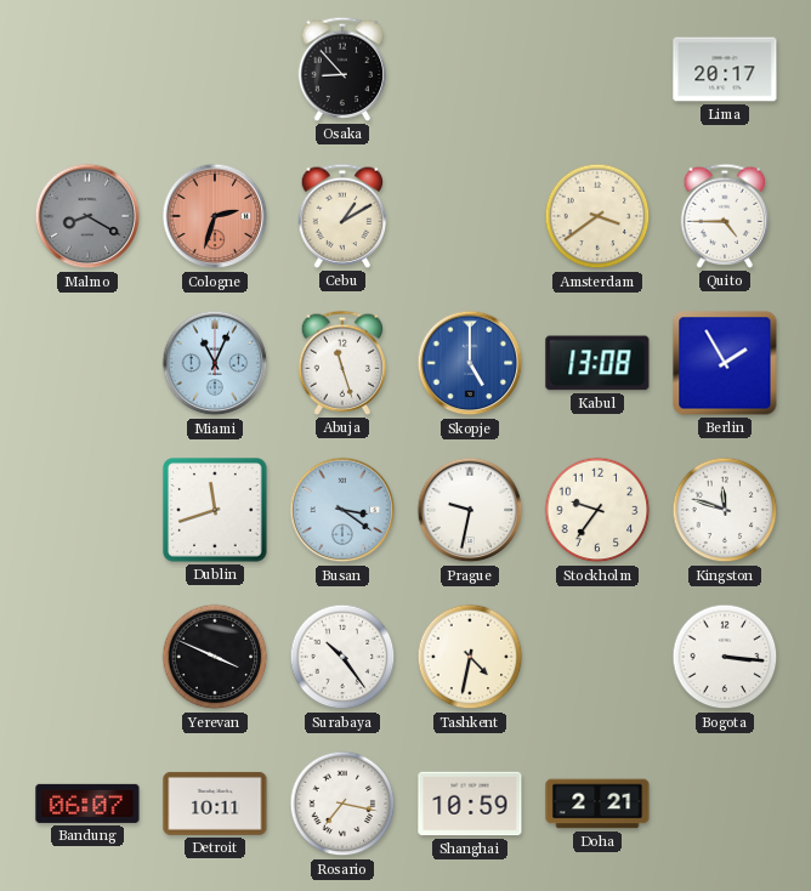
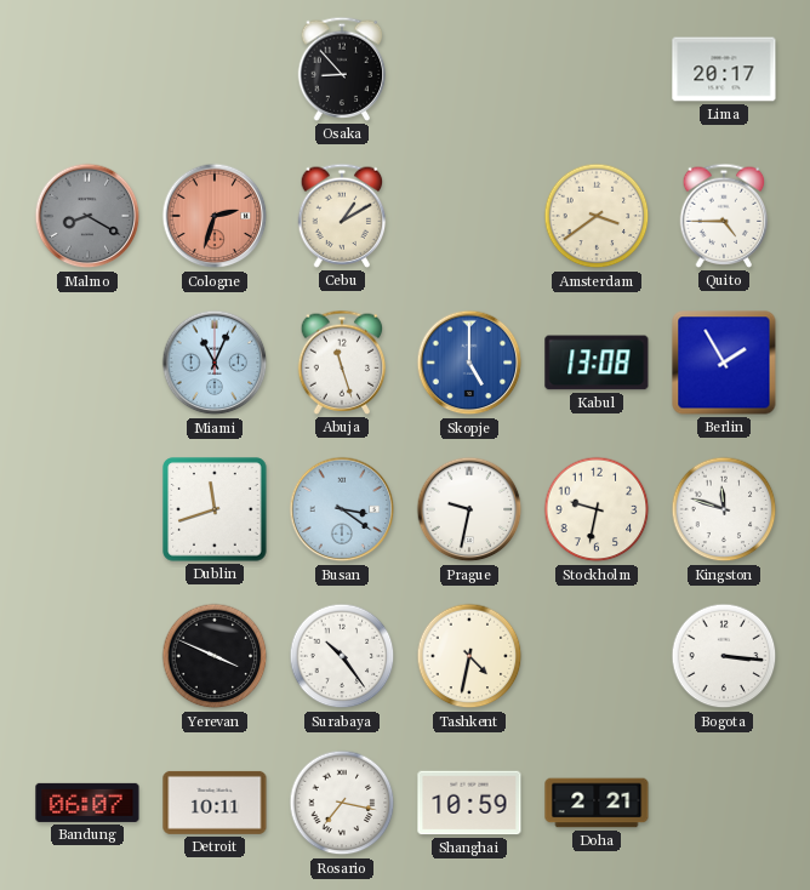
Stockholm: 9:36 -> 9:32
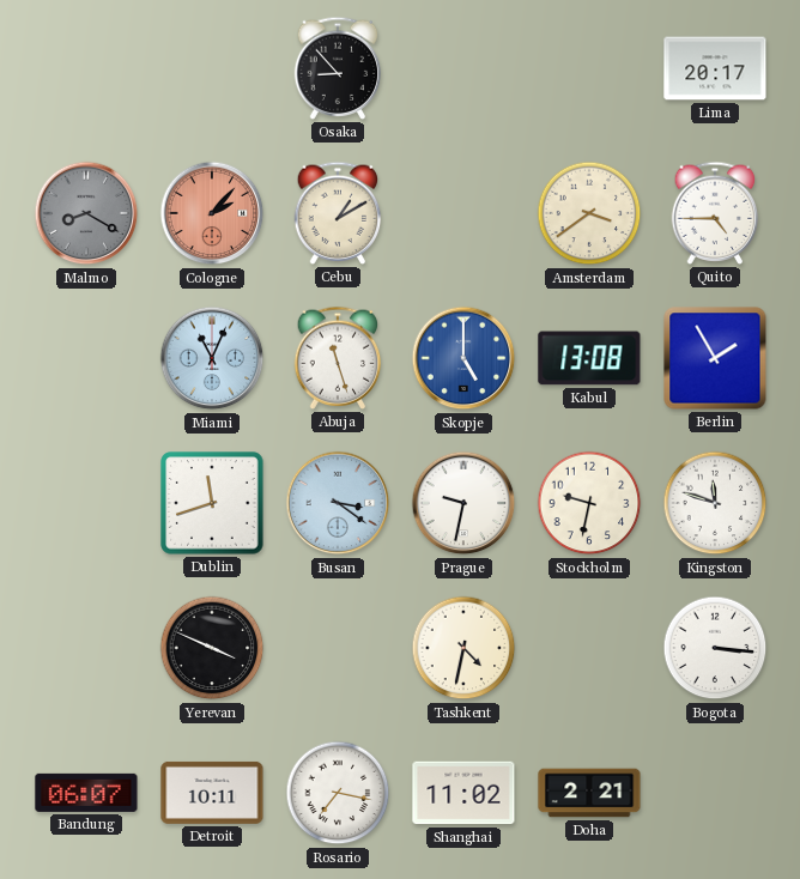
Cologne: 2:33 -> 2:07
Surabaya: 10:24 -> none
Shanghai: 10:59 -> 11:02
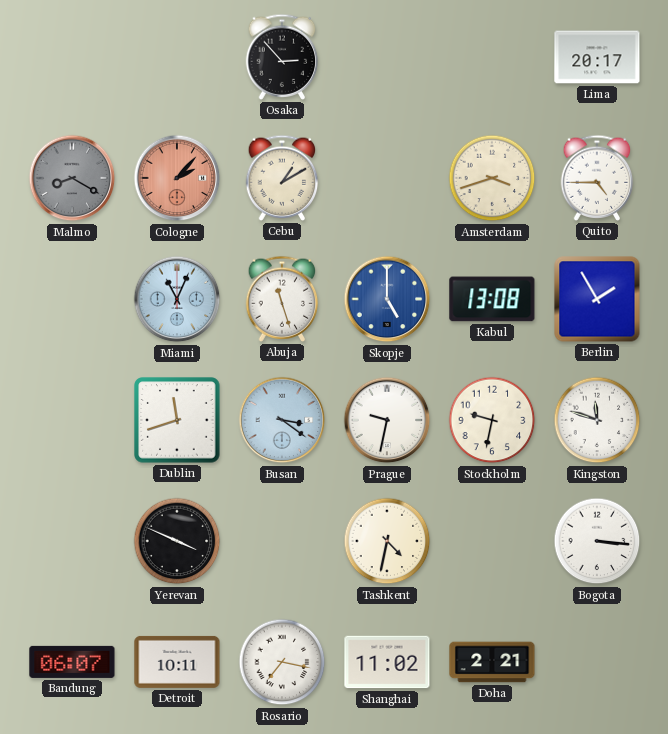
Osaka: 8:53 -> 2:53
Amsterdam: 3:39 -> 3:42
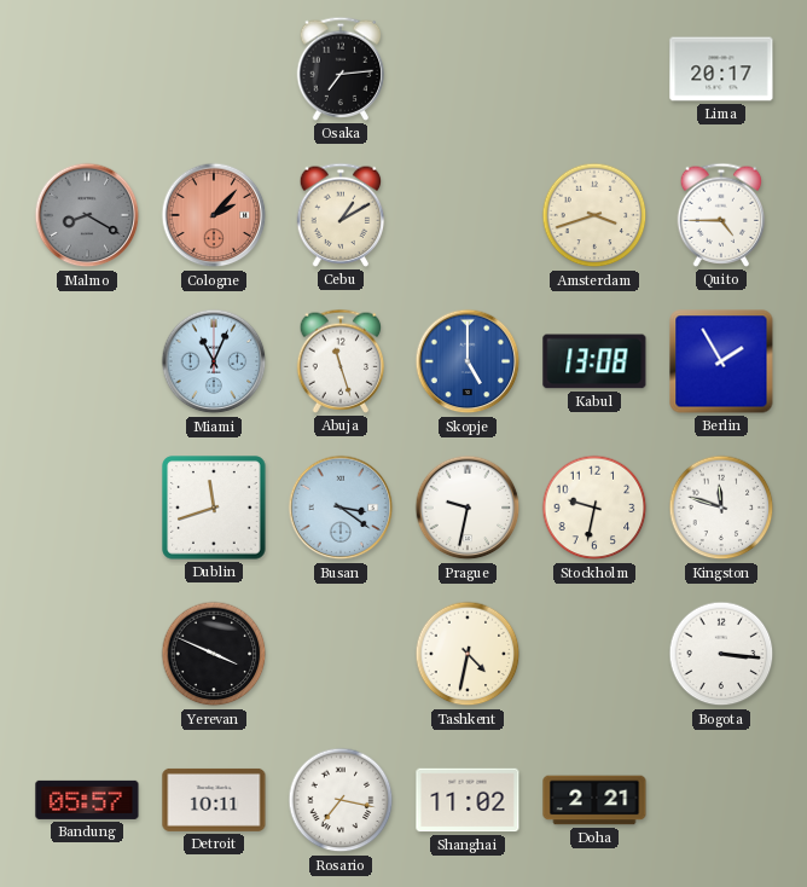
Osaka: 2:53 -> 7:14
Bandung: 06:07 -> 05:57
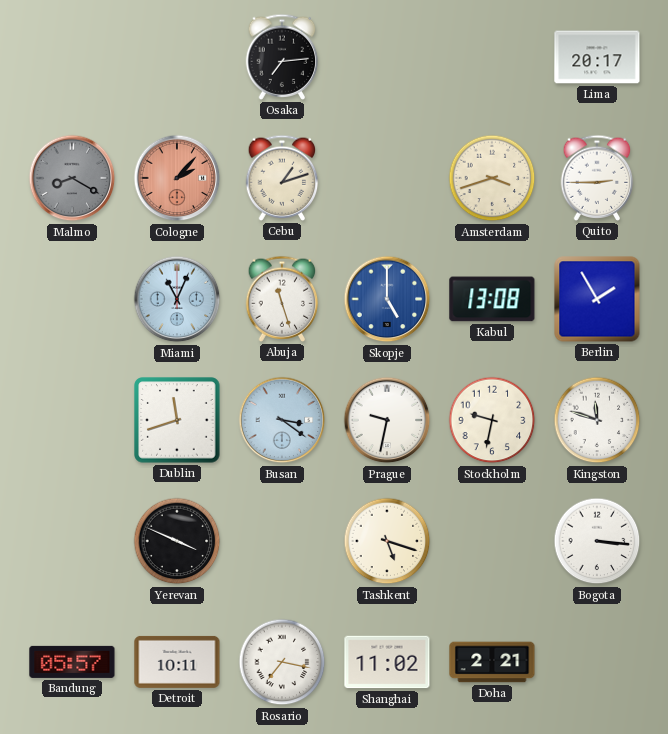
Cebu: 1:10 -> 1:12
Quito: 4:45 -> 2:45
Tashkent: 4:32 -> 5:18
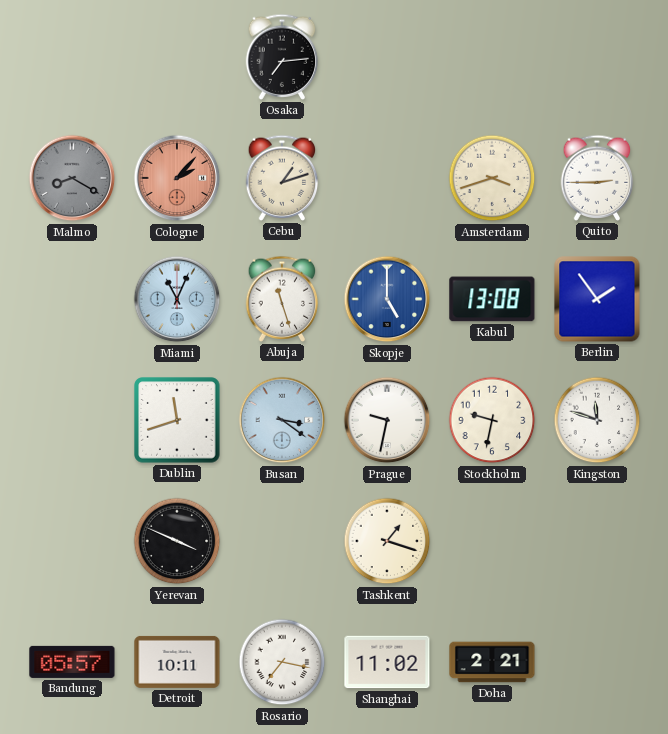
Lima: 20:17 -> none
Berlin: 1:55 -> 1:54
Tashkent: 5:18 -> 1:18
Bogota: 3:16 -> none
